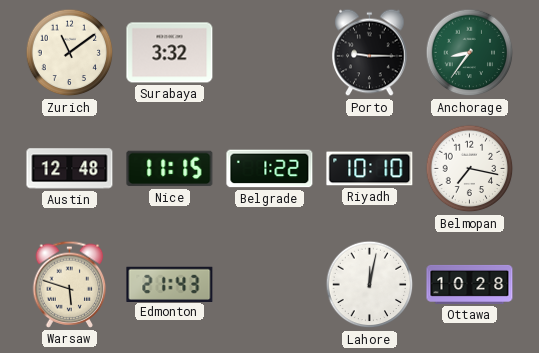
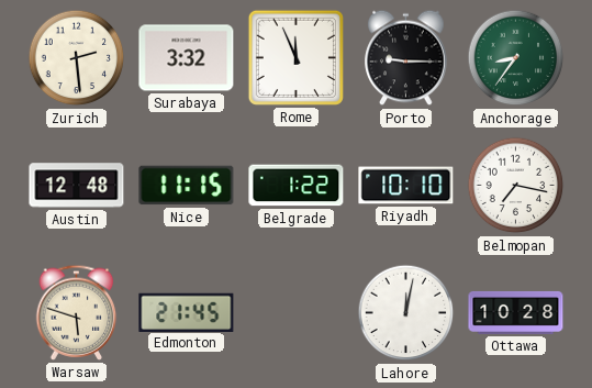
Zurich: 11:09 -> 2:29
Rome: none -> 11:56
Edmonton: 21:43 -> 21:45
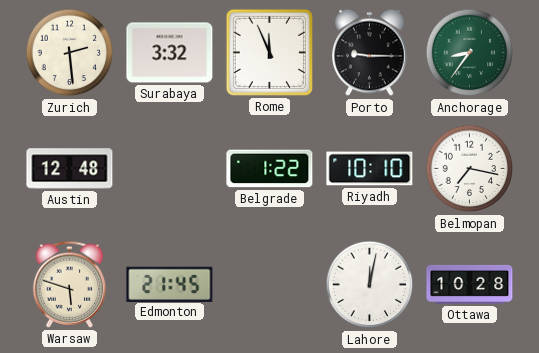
Nice: 11:15 -> none
